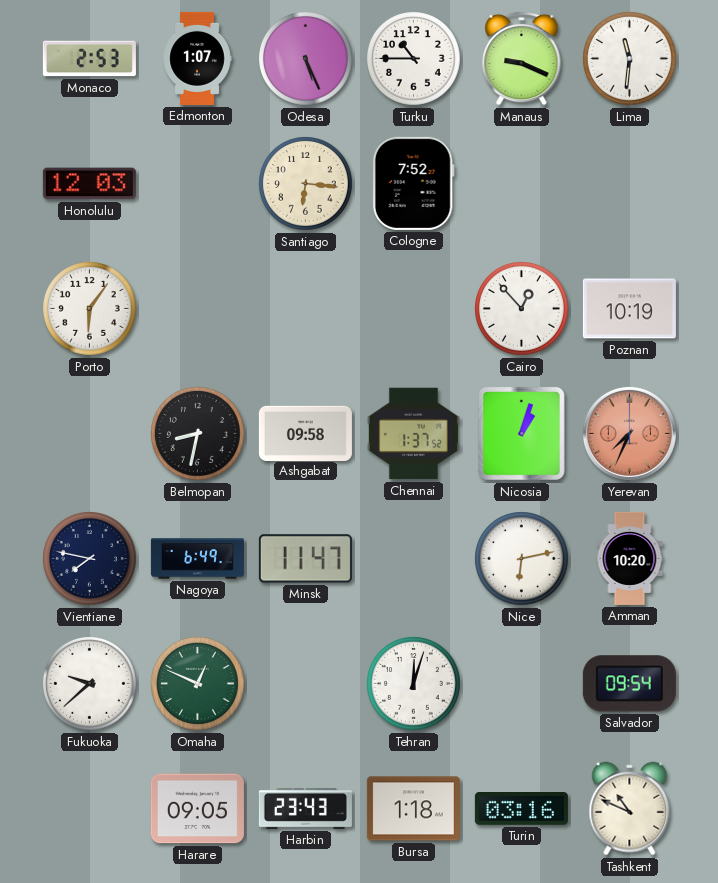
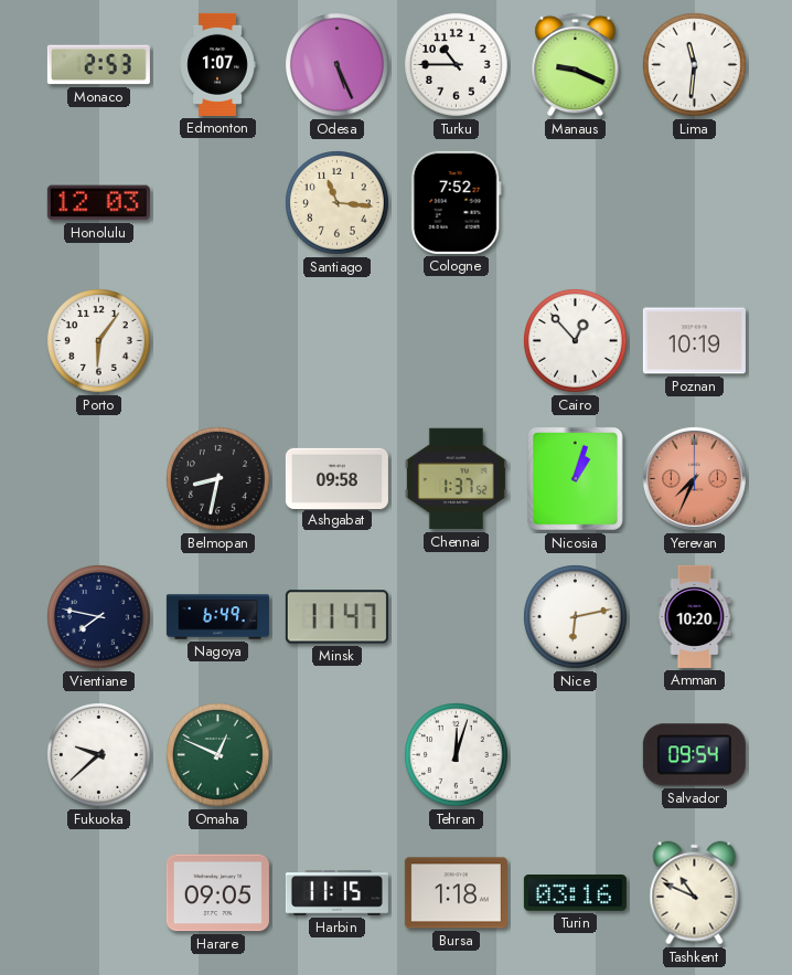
Santiago: 6:16 -> 11:16
Harbin: 23:43 -> 11:15
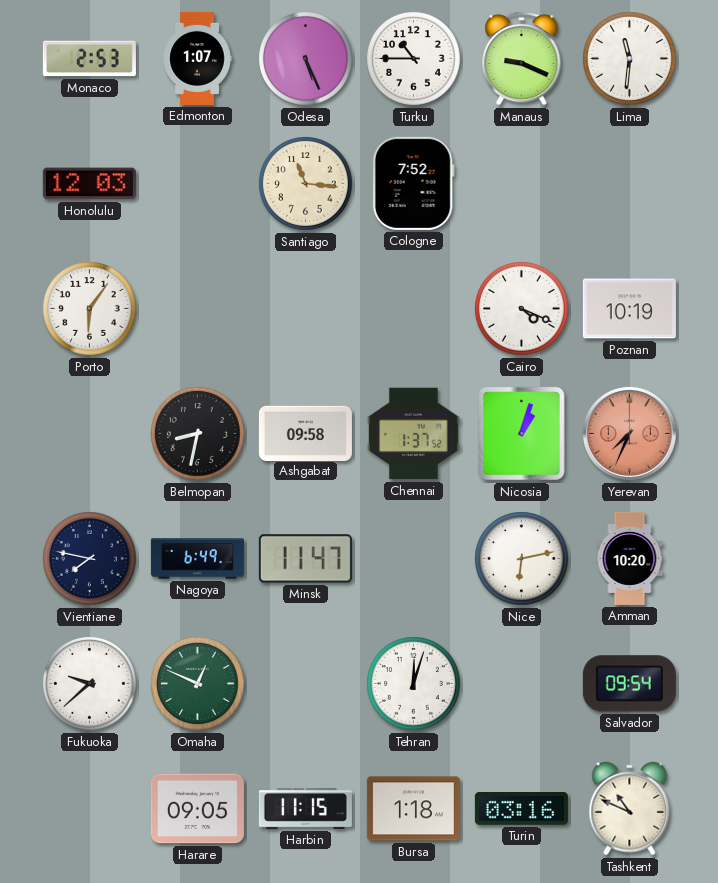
Cairo: 12:53 -> 4:19
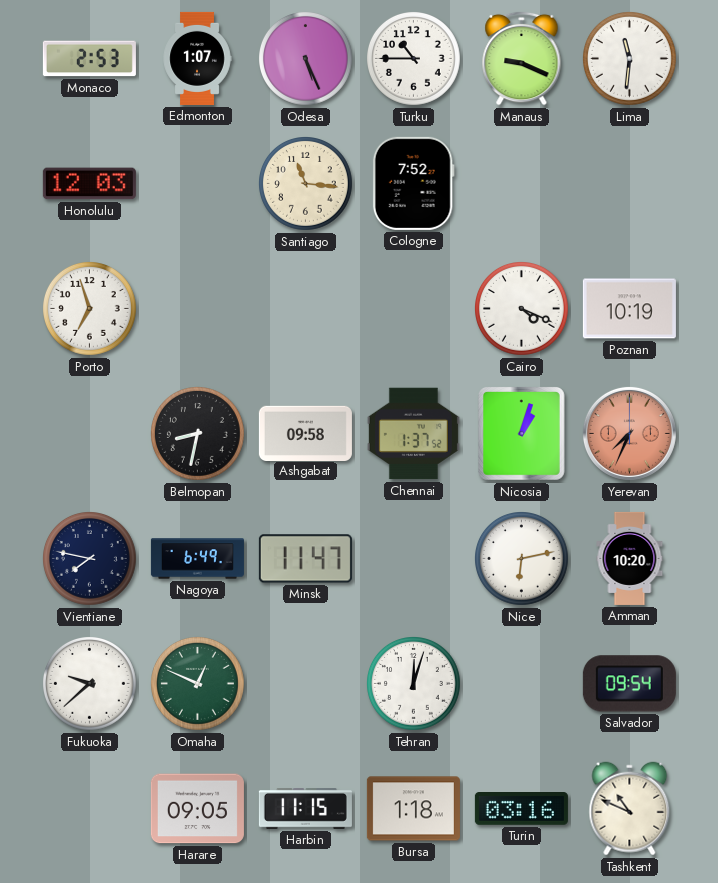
Porto: 6:06 -> 6:57
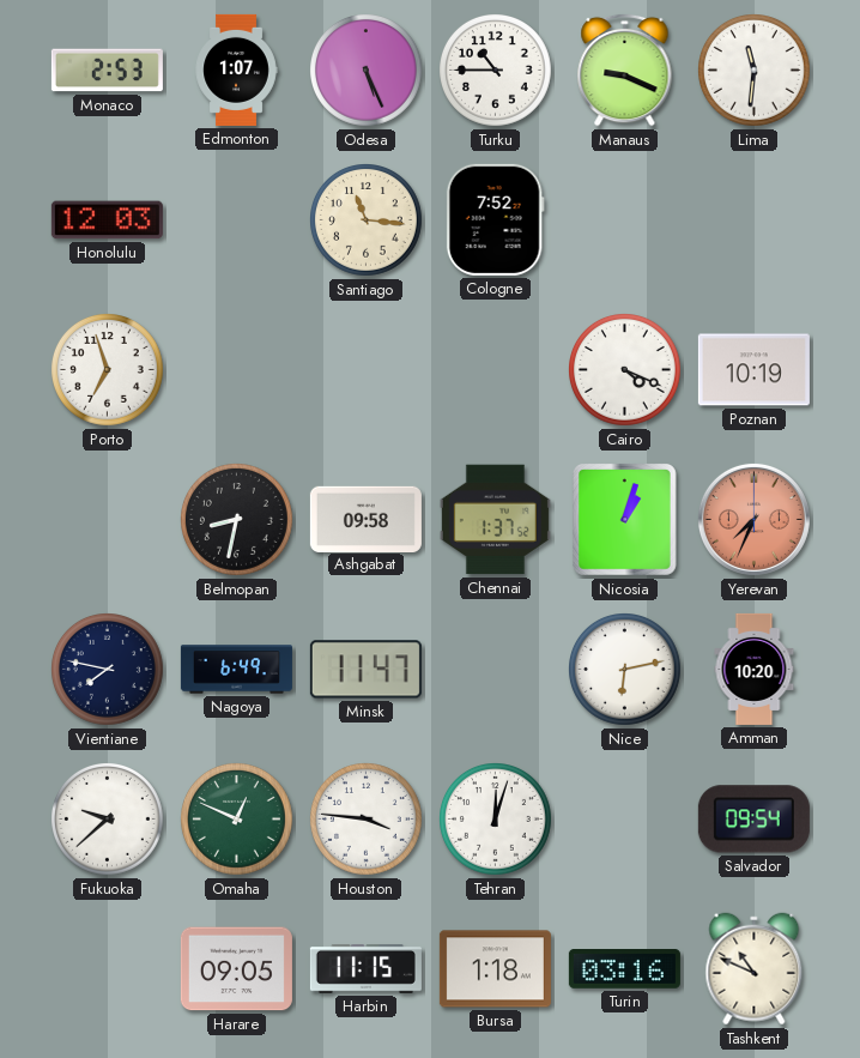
Houston: none -> 3:46
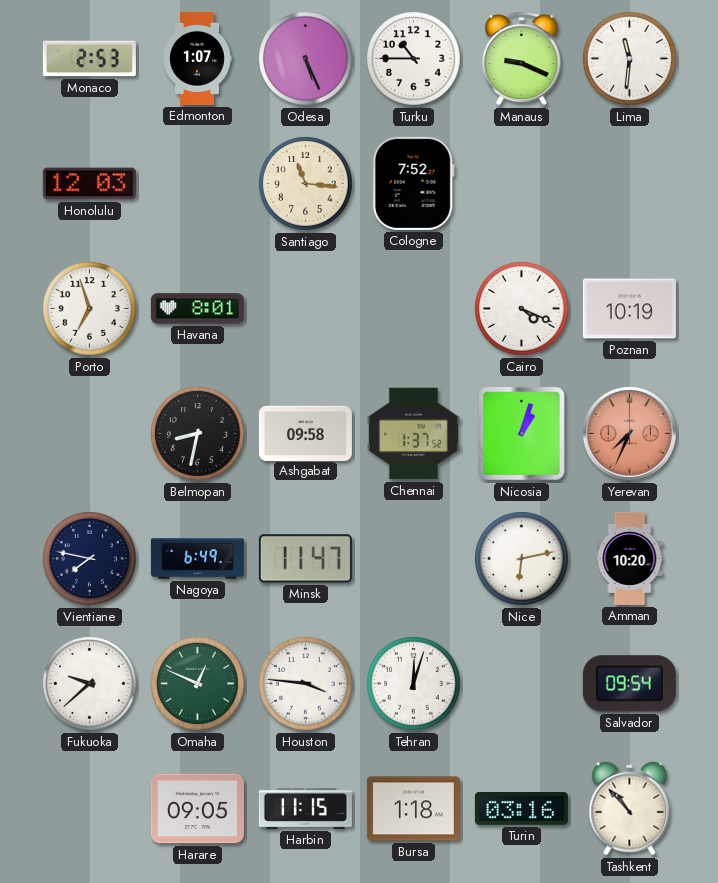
Havana: none -> 8:01
Tashkent: 10:49 -> 10:53
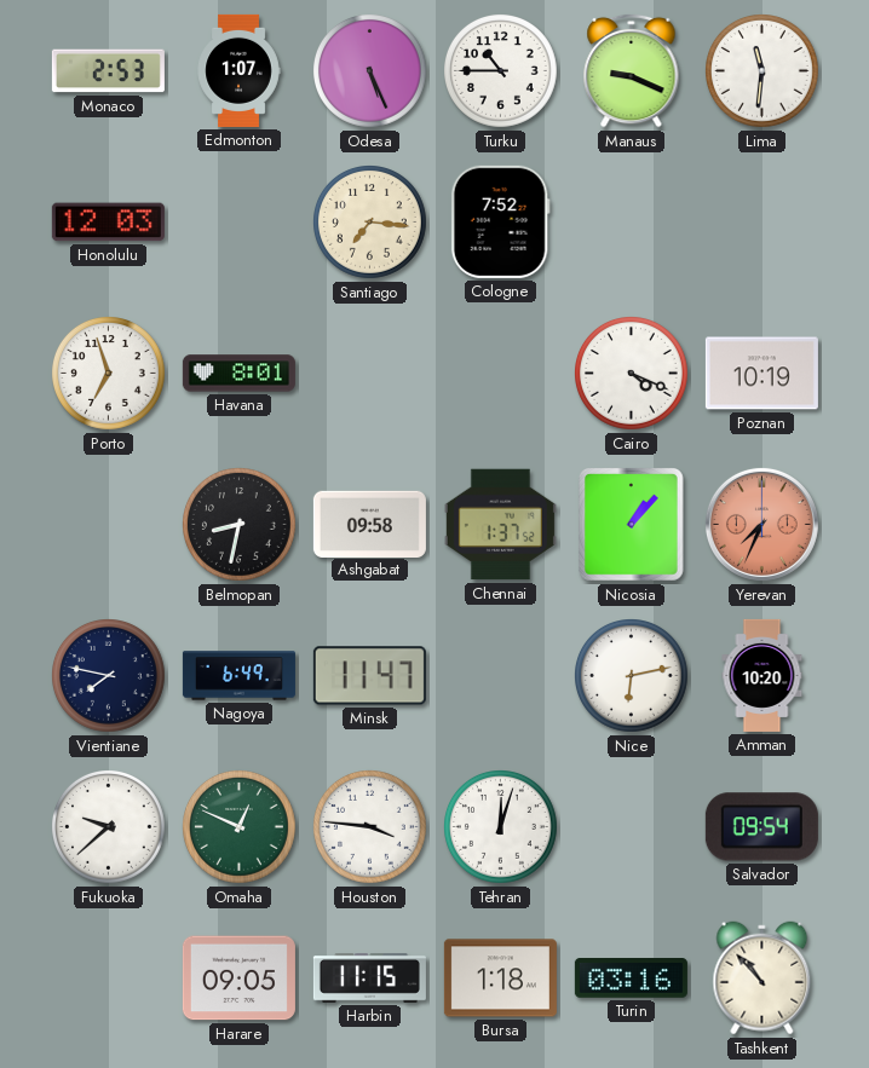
Santiago: 11:16 -> 7:16
Nicosia: 1:03 -> 1:07
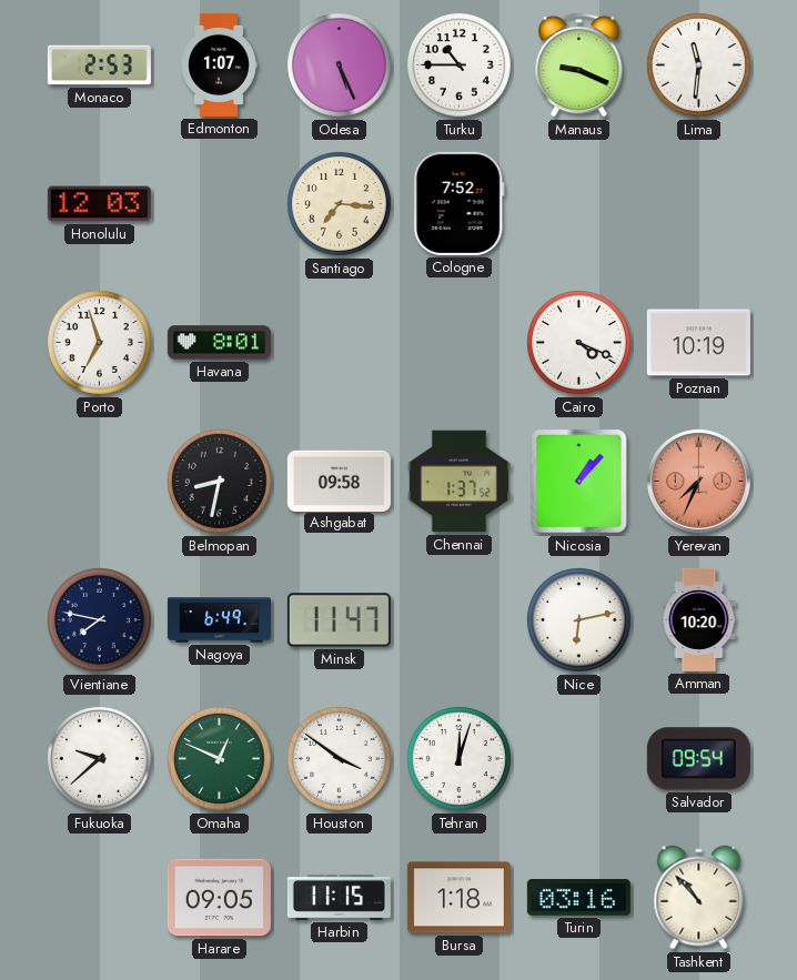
Houston: 3:46 -> 3:51
